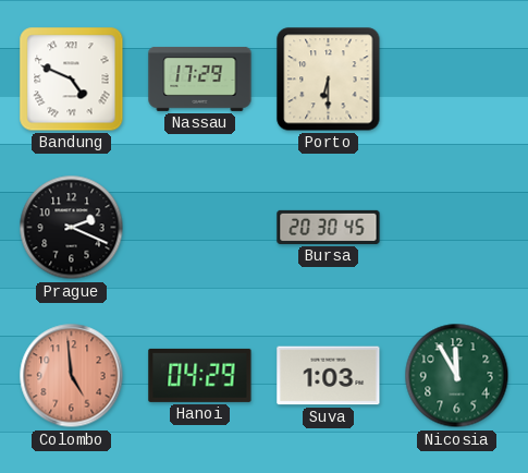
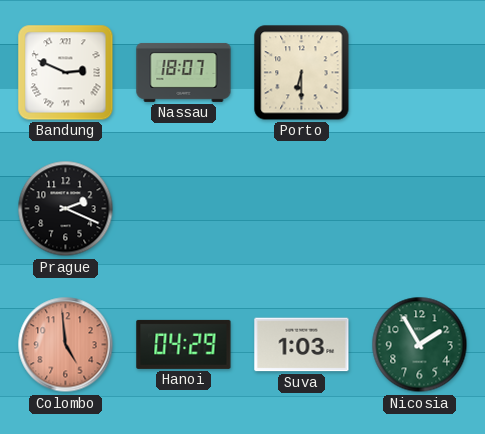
Bandung: 4:49 -> 2:49
Nassau: 17:29 -> 18:07
Bursa: 20:30 -> none
Nicosia: 11:55 -> 1:55
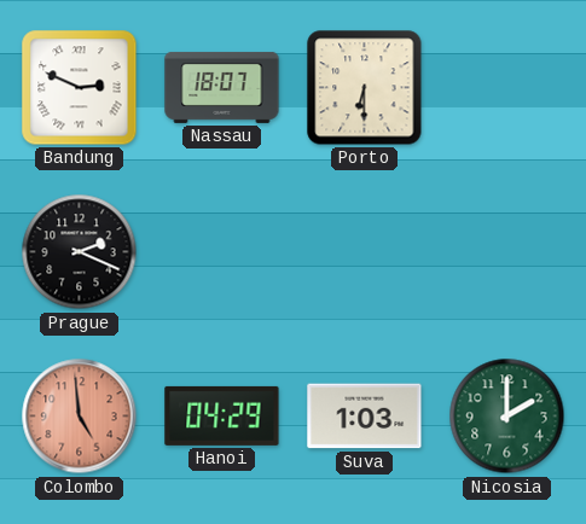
Nicosia: 1:55 -> 2:00
